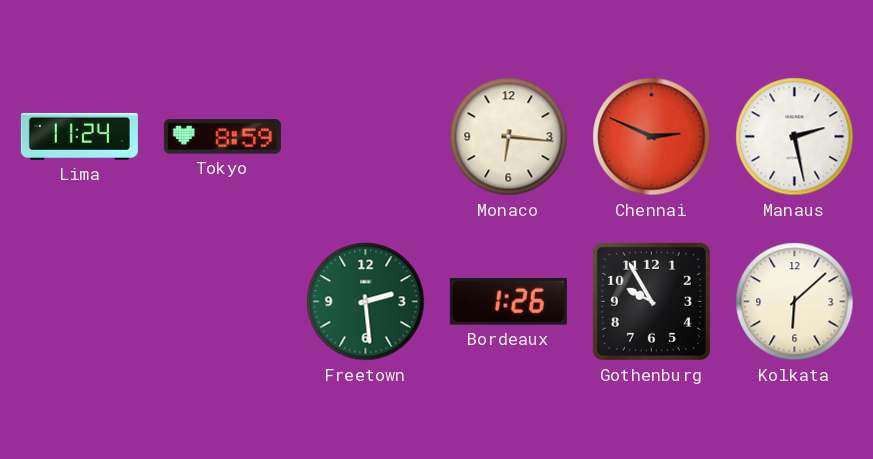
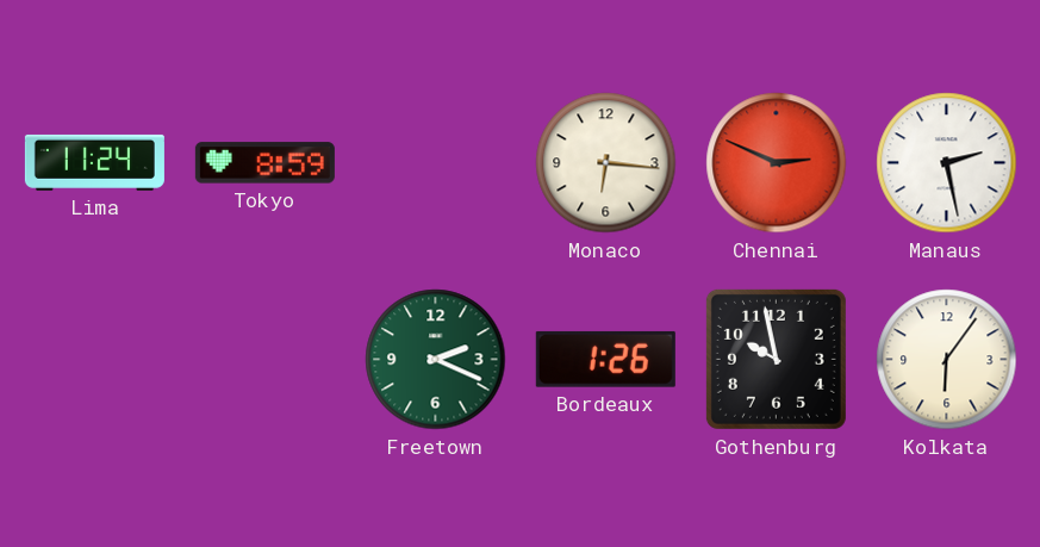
Freetown: 2:29 -> 2:19
Gothenburg: 9:55 -> 9:58
Kolkata: 6:08 -> 6:06
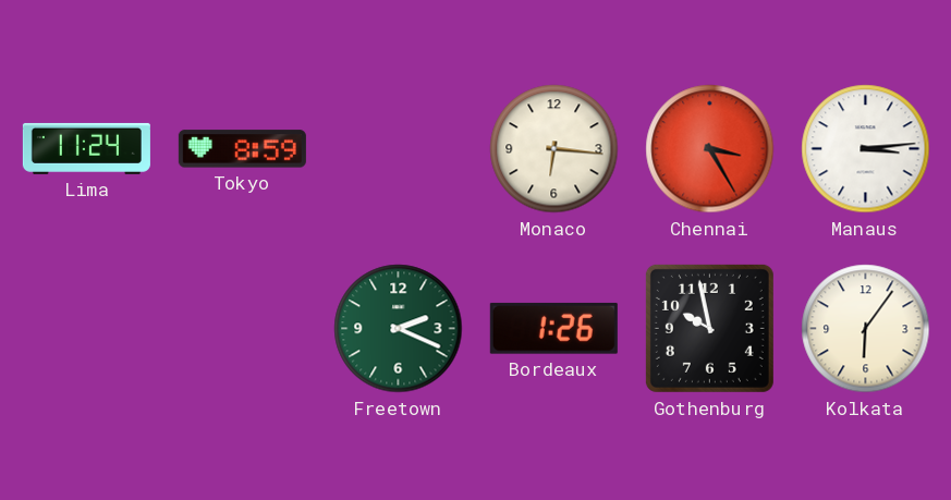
Chennai: 2:49 -> 3:25
Manaus: 2:28 -> 3:14
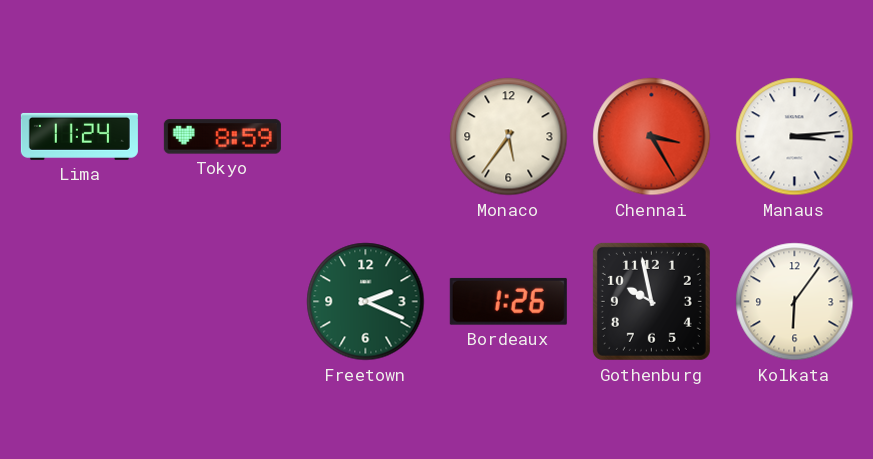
Monaco: 6:16 -> 5:36
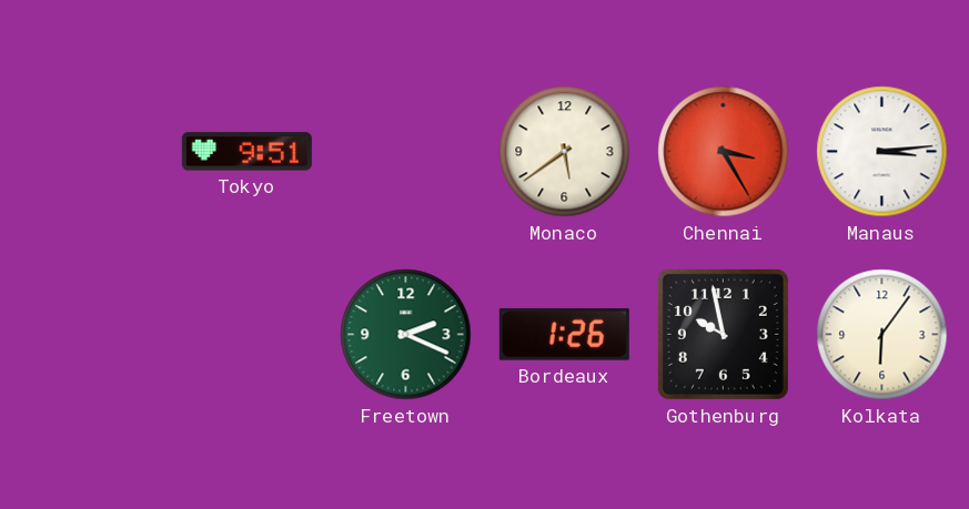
Lima: 11:24 -> none
Tokyo: 8:59 -> 9:51
Monaco: 5:36 -> 5:39
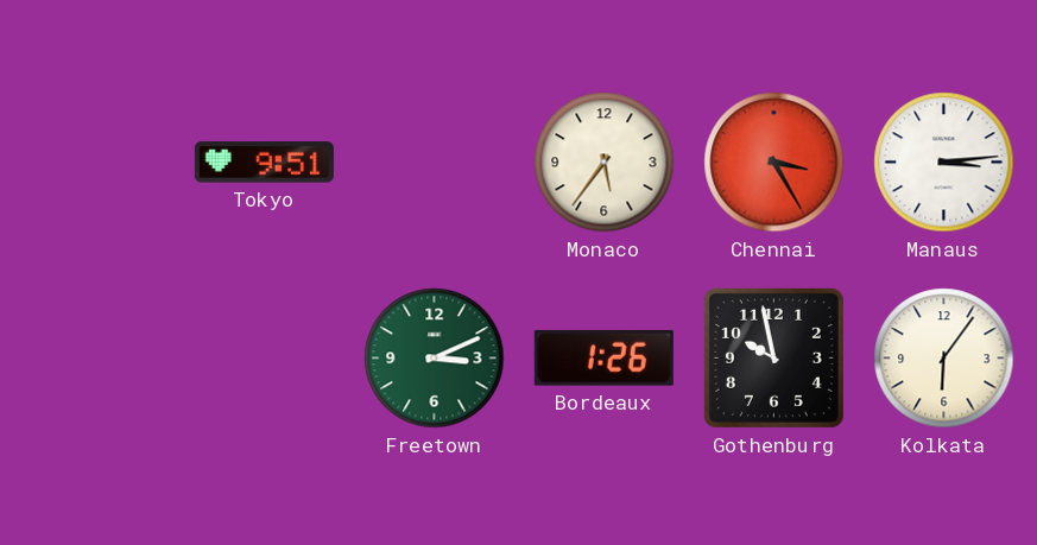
Monaco: 5:39 -> 5:36
Freetown: 2:19 -> 3:11
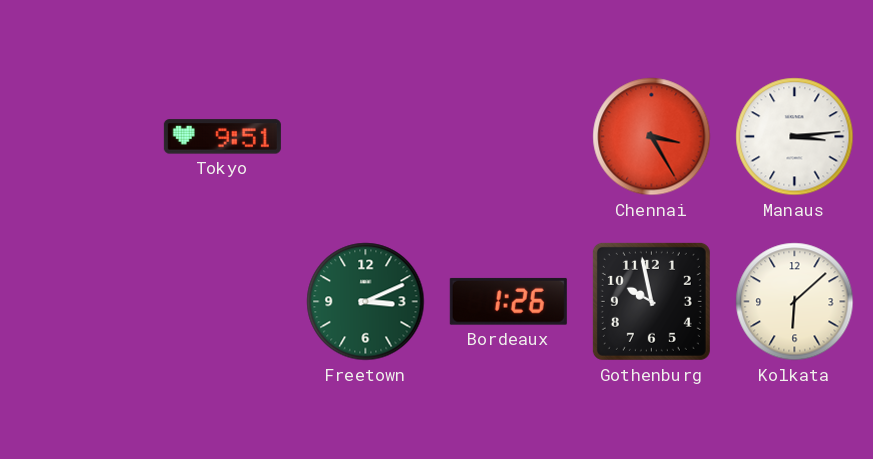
Monaco: 5:36 -> none
Kolkata: 6:06 -> 6:08
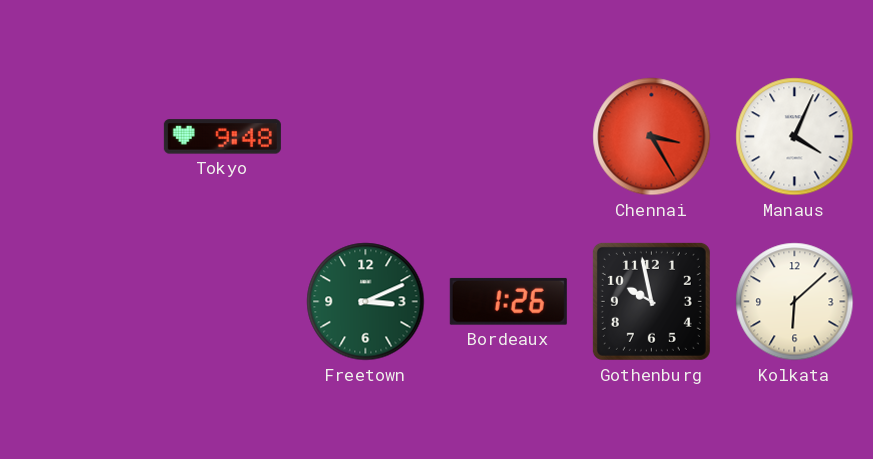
Tokyo: 9:51 -> 9:48
Manaus: 3:14 -> 4:04
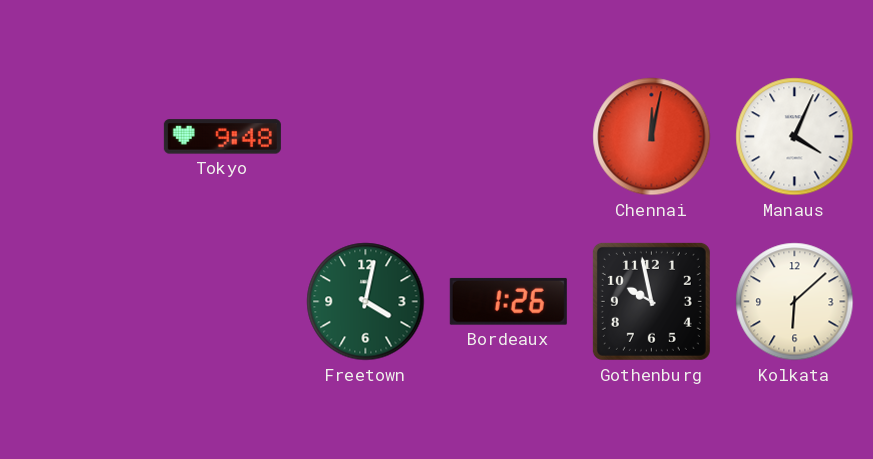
Chennai: 3:25 -> 12:02
Freetown: 3:11 -> 4:02
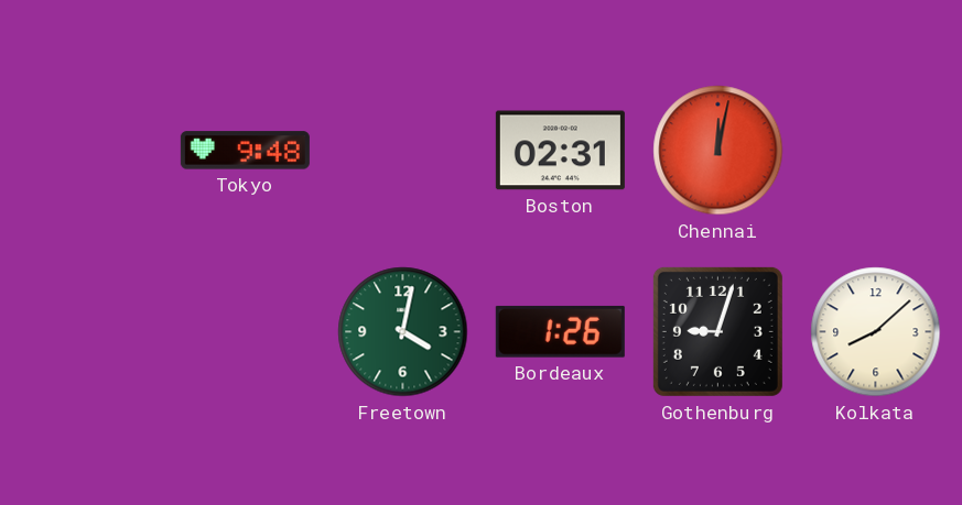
Boston: none -> 02:31
Manaus: 4:04 -> none
Gothenburg: 9:58 -> 9:03
Kolkata: 6:08 -> 8:08
